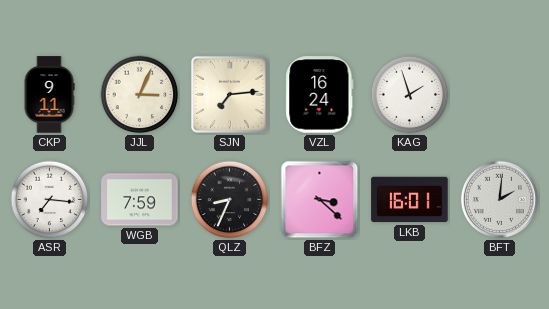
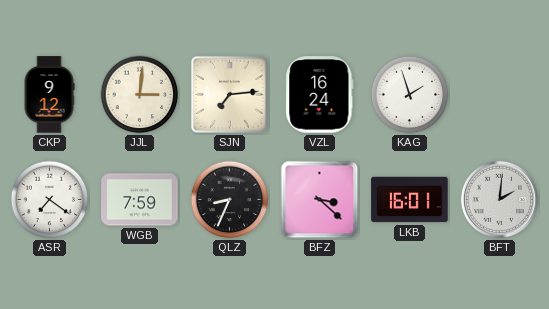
CKP: 9:11 -> 9:12
JJL: 3:04 -> 3:01
ASR: 7:16 -> 7:21
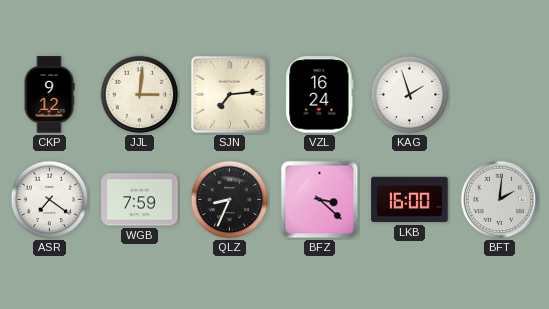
LKB: 16:01 -> 16:00
